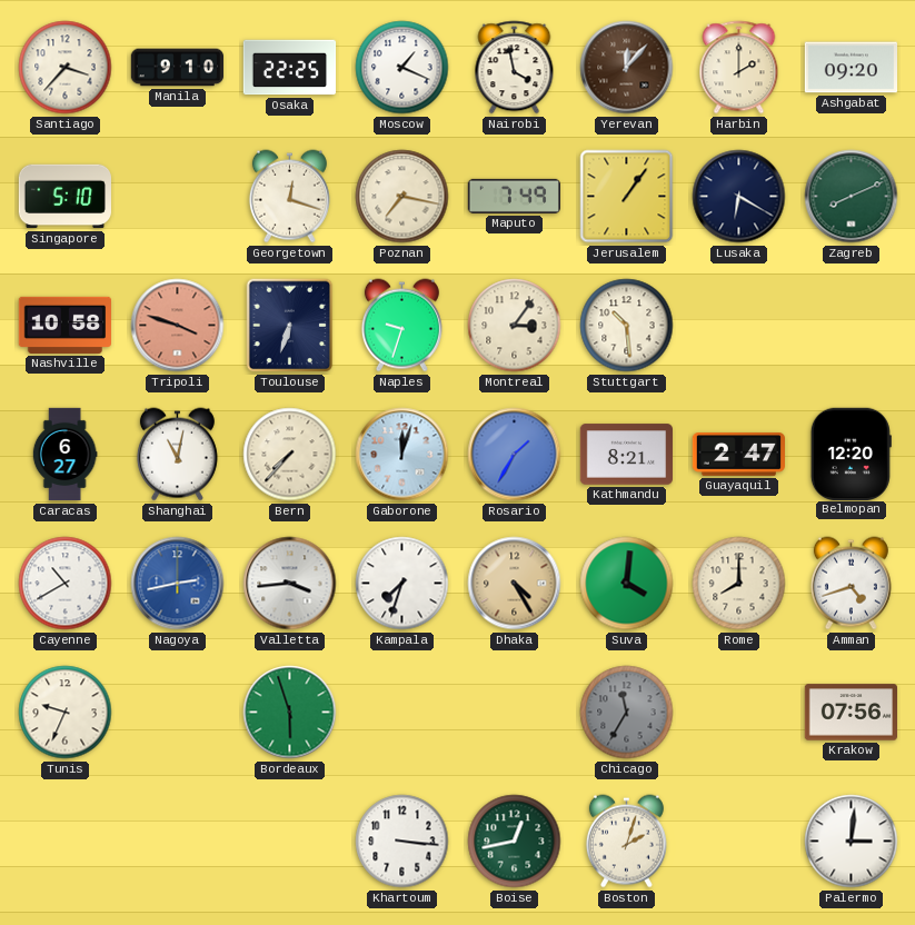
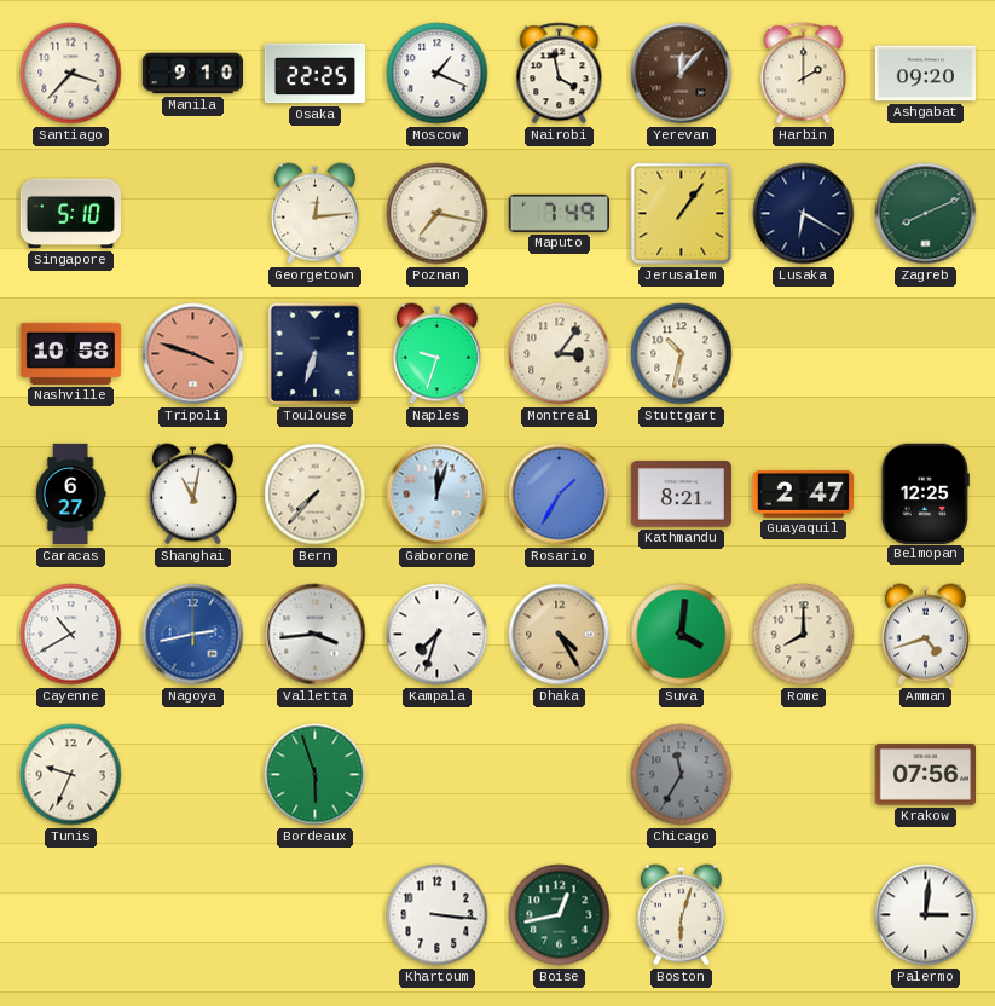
Georgetown: 12:18 -> 12:14
Stuttgart: 10:29 -> 10:32
Belmopan: 12:20 -> 12:25
Boston: 2:03 -> 6:03
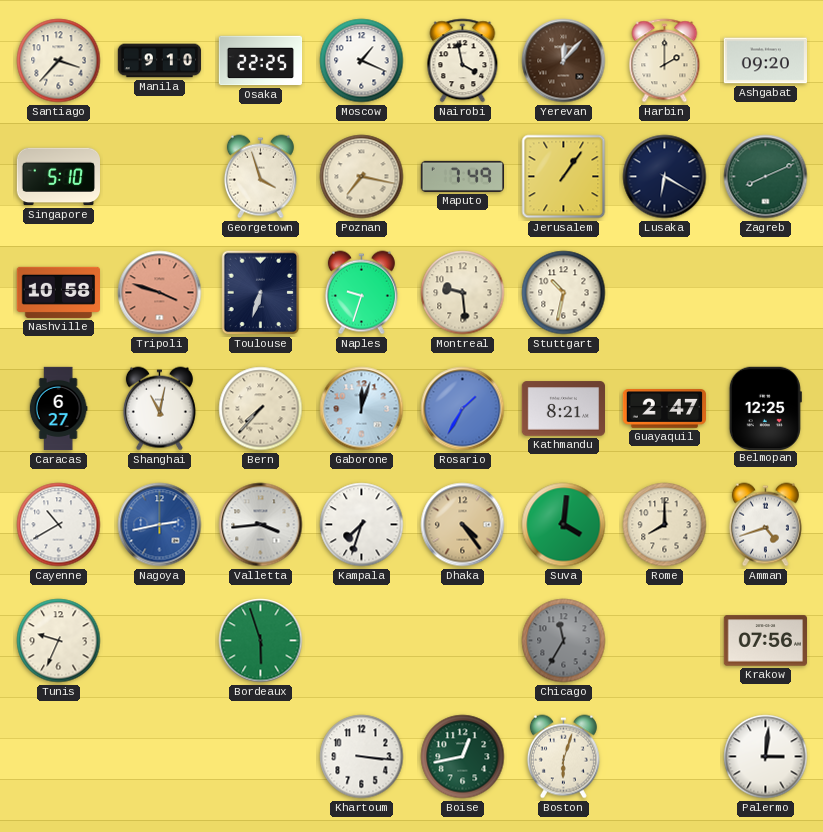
Georgetown: 12:14 -> 3:57
Montreal: 3:06 -> 9:29
Dhaka: 4:25 -> 4:24
